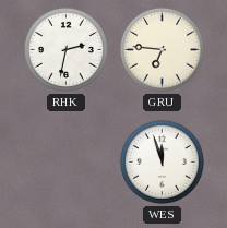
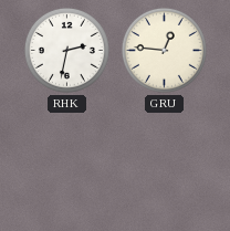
GRU: 6:46 -> 12:46
WES: 11:57 -> none
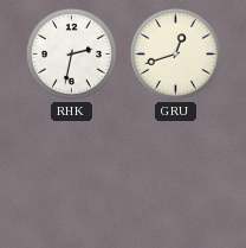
GRU: 12:46 -> 12:42
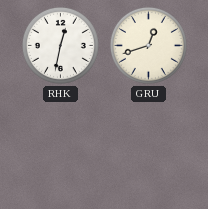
RHK: 2:32 -> 12:32
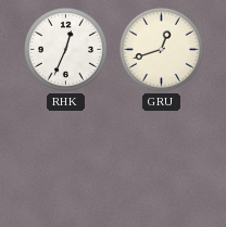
RHK: 12:32 -> 12:34
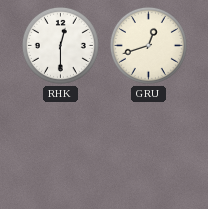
RHK: 12:34 -> 12:30
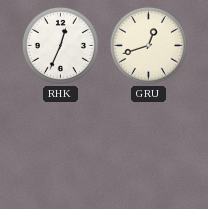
RHK: 12:30 -> 12:34
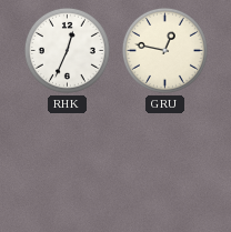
GRU: 12:42 -> 12:47
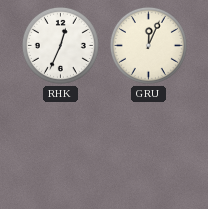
GRU: 12:47 -> 12:04
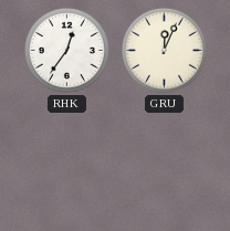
RHK: 12:34 -> 12:36
